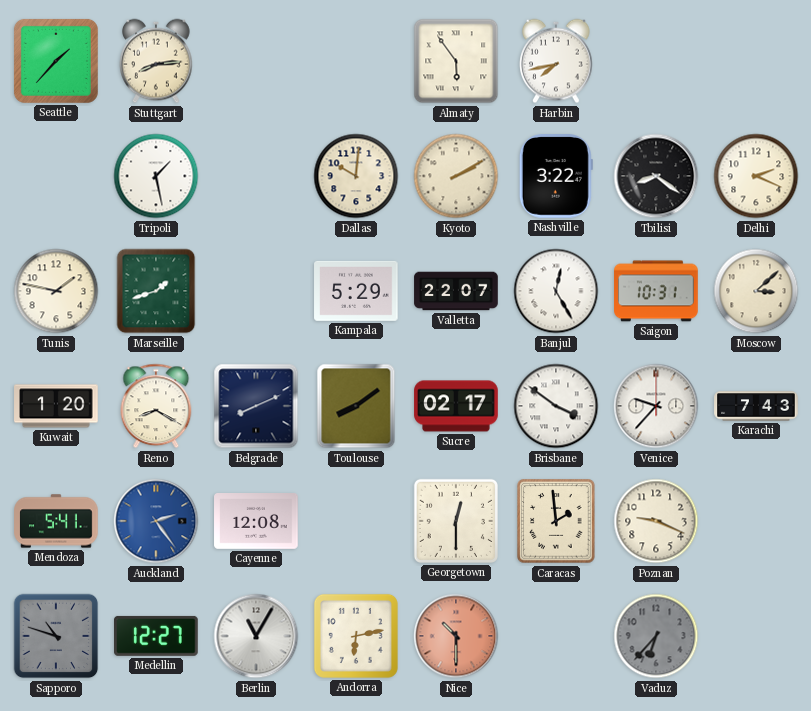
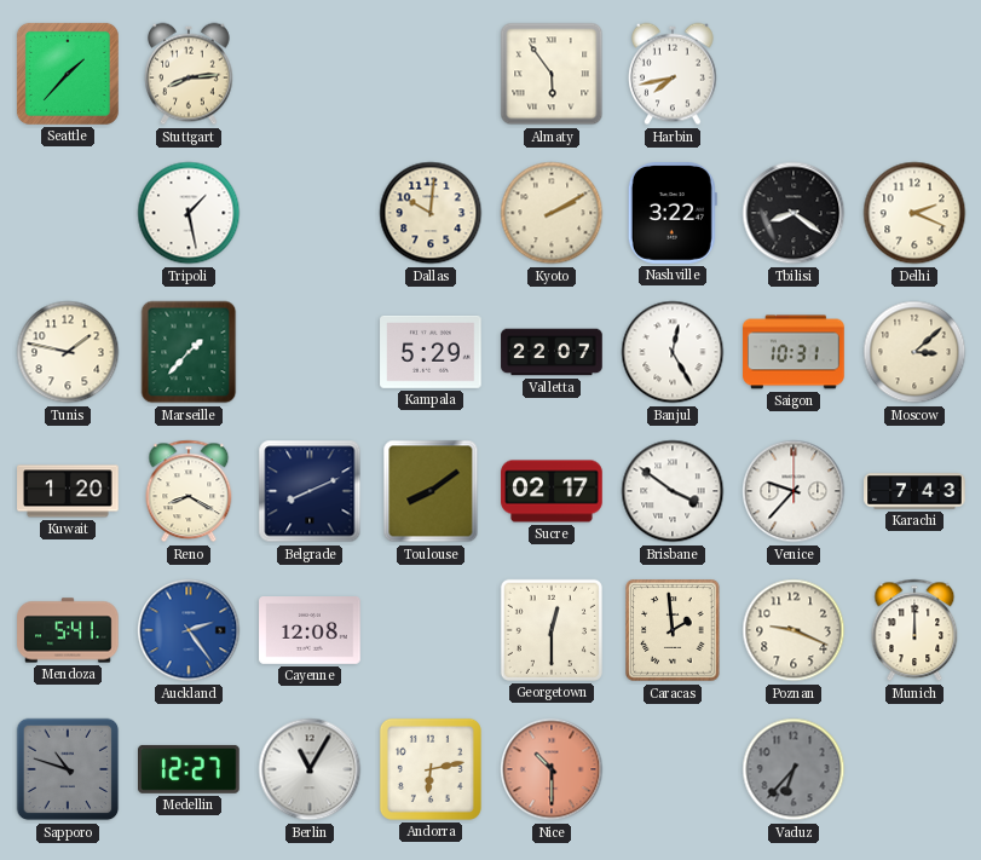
Marseille: 1:42 -> 1:37
Munich: none -> 12:00
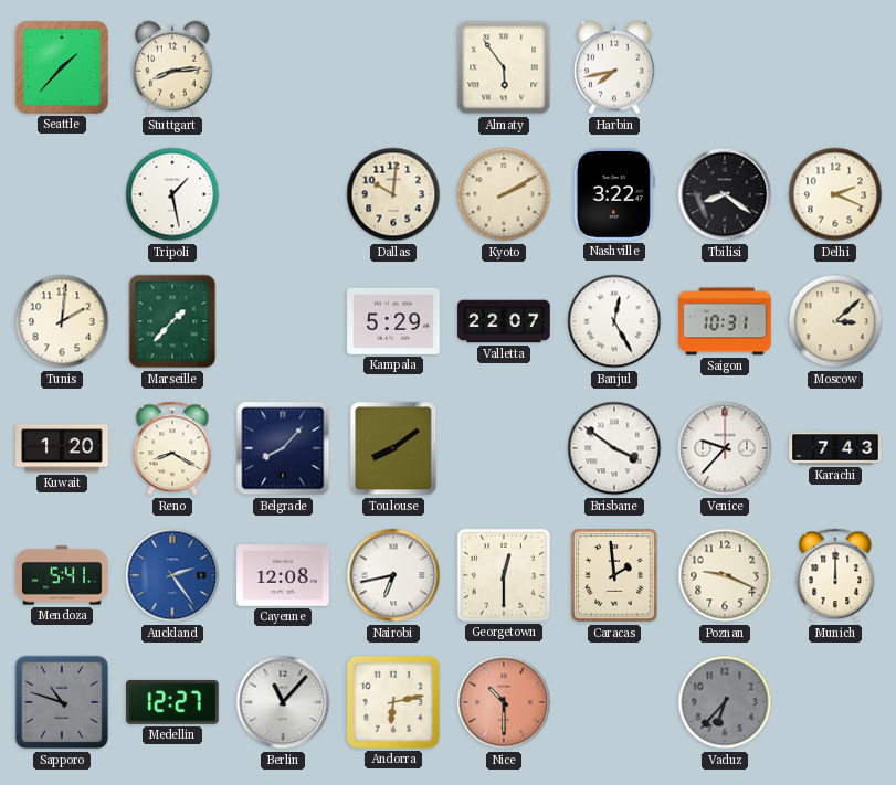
Tunis: 1:47 -> 2:01
Belgrade: 8:11 -> 8:07
Sucre: 02:17 -> none
Nairobi: none -> 6:43
Berlin: 11:05 -> 11:07
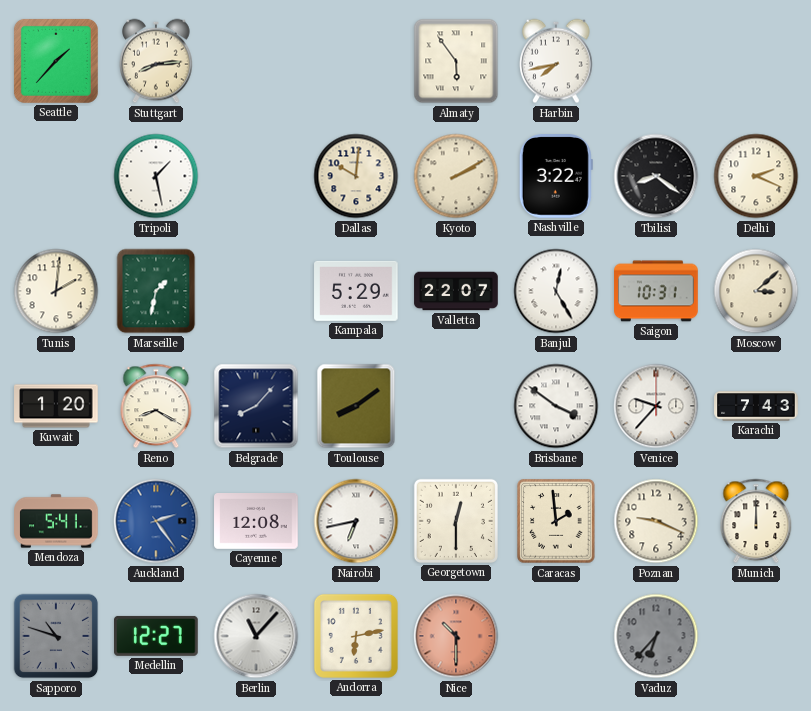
Marseille: 1:37 -> 1:32
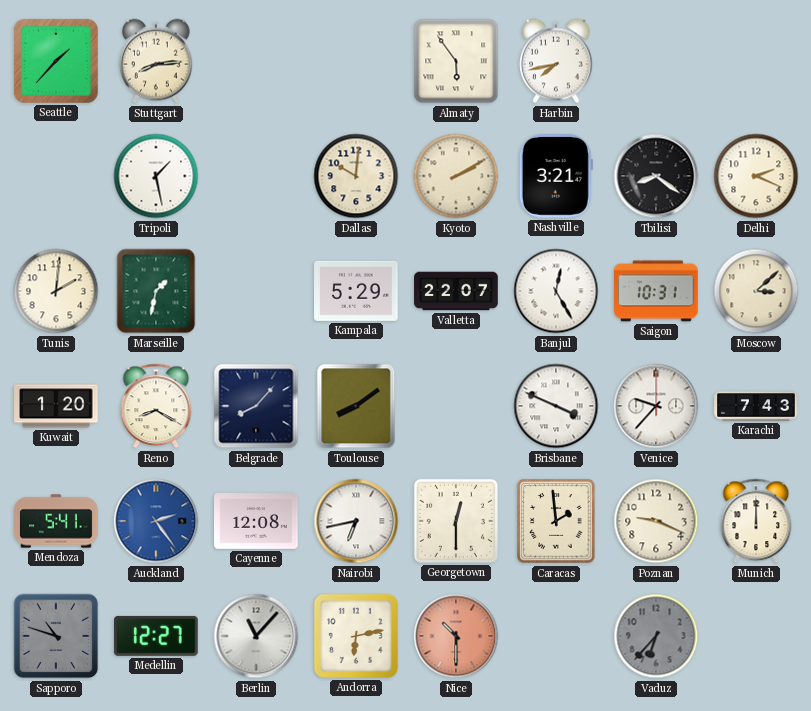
Nashville: 3:22 -> 3:21
Brisbane: 3:51 -> 3:49
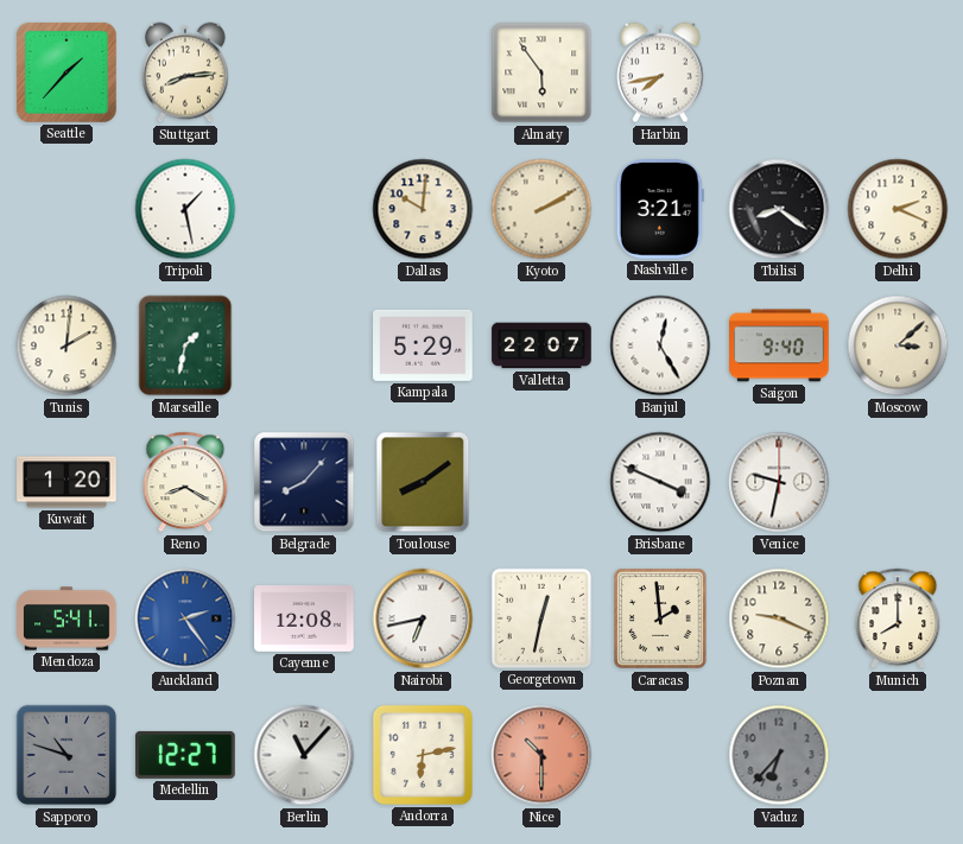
Saigon: 10:31 -> 9:40
Venice: 9:37 -> 9:32
Karachi: 7:43 -> none
Georgetown: 12:30 -> 12:32
Munich: 12:00 -> 8:00
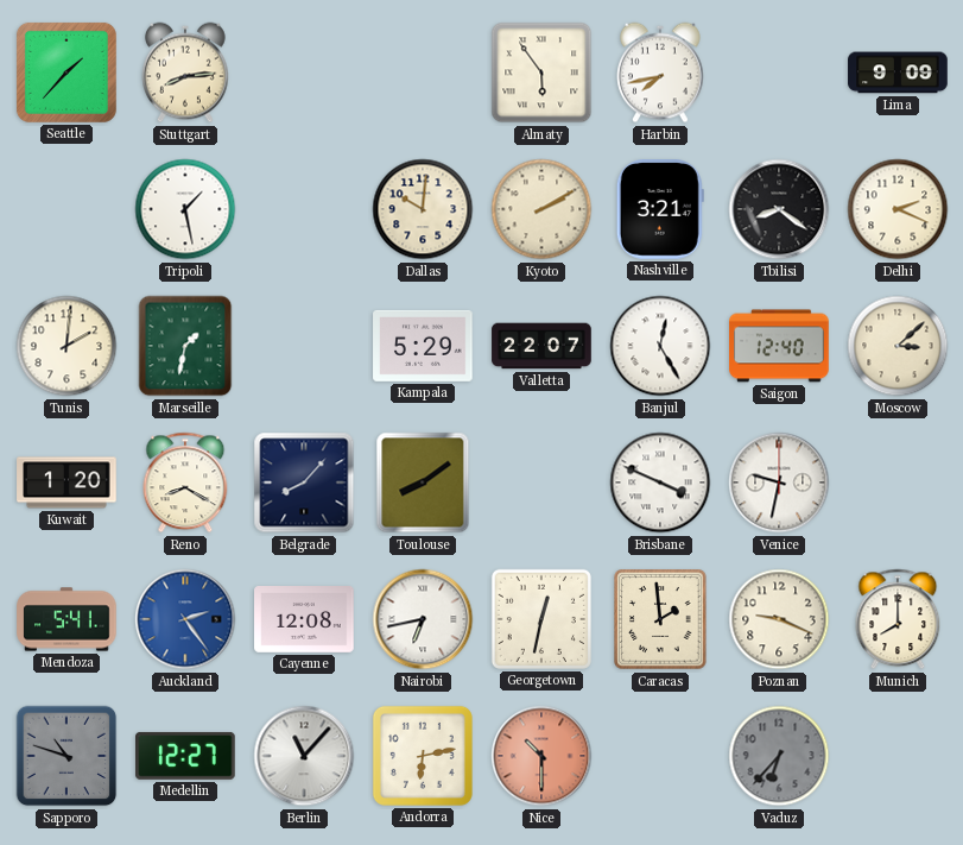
Lima: none -> 9:09
Saigon: 9:40 -> 12:40
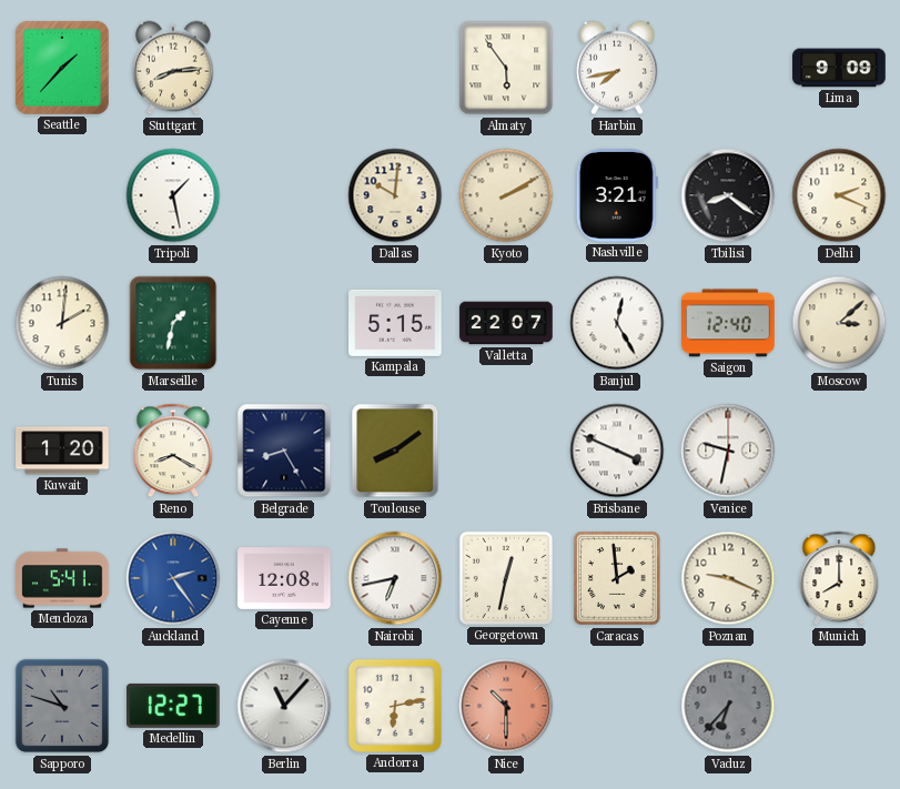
Kampala: 5:29 -> 5:15
Belgrade: 8:07 -> 8:25
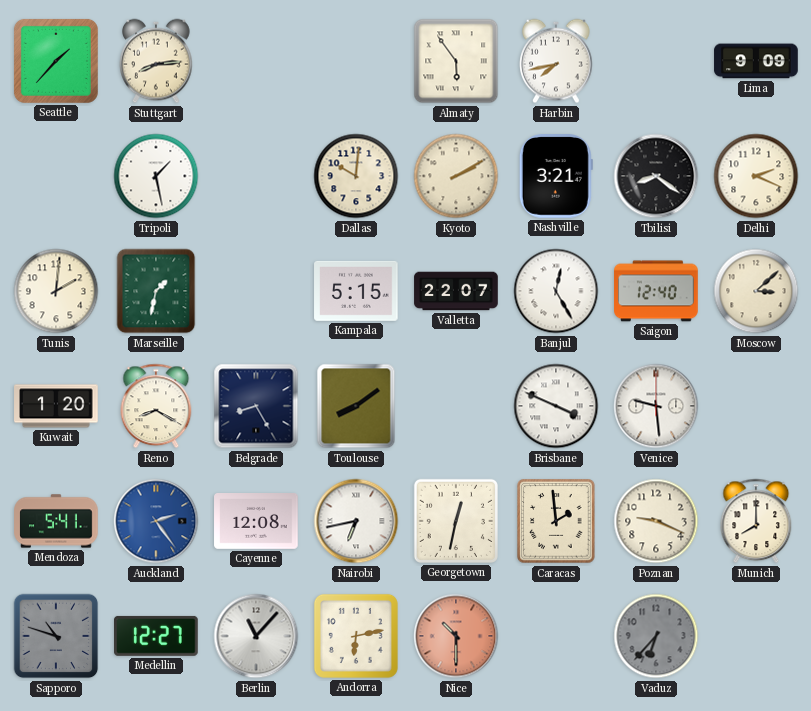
Venice: 9:32 -> 9:29
